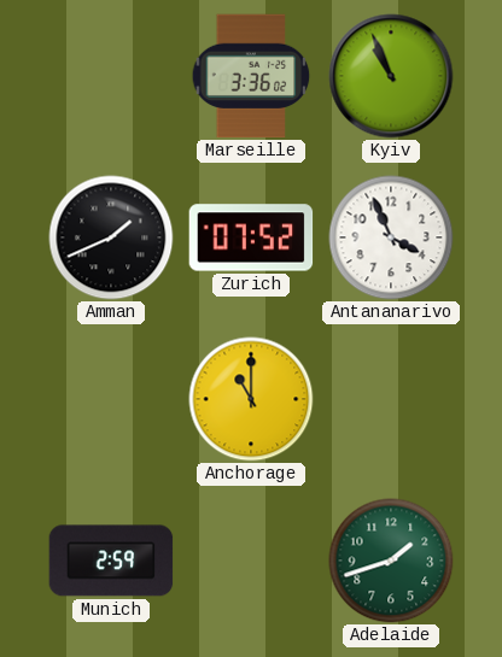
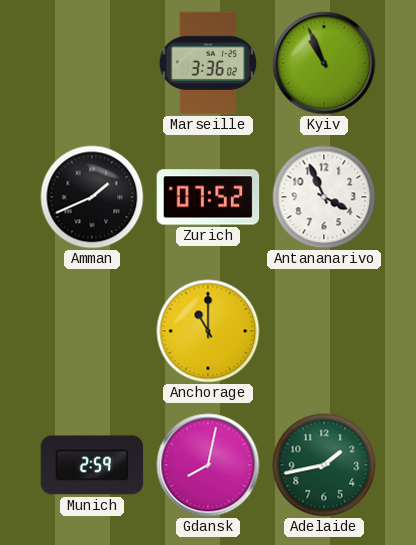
Gdansk: none -> 8:02
Adelaide: 1:42 -> 1:43
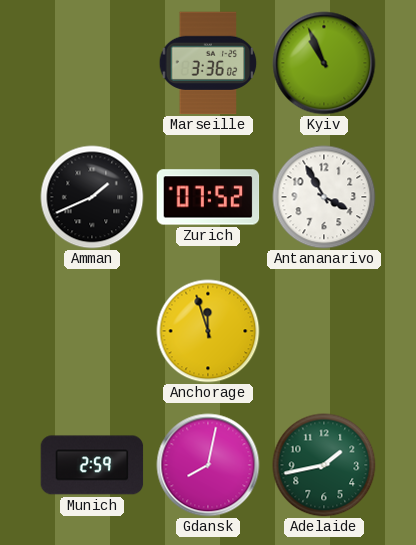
Antananarivo: 3:56 -> 3:55
Anchorage: 11:00 -> 11:57
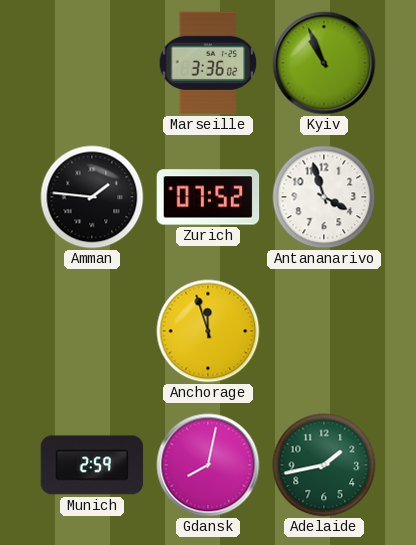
Amman: 1:41 -> 1:46
Antananarivo: 3:55 -> 3:57
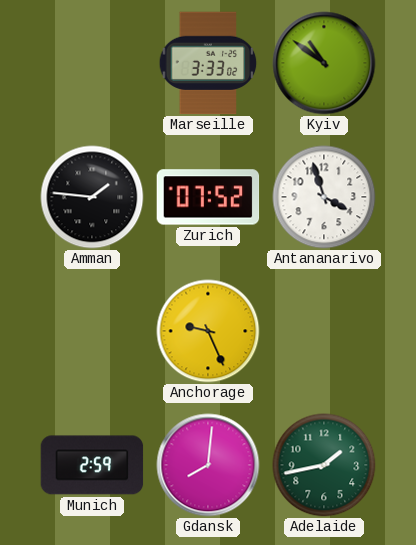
Marseille: 3:36 -> 3:33
Kyiv: 10:56 -> 10:51
Anchorage: 11:57 -> 9:26
Gdansk: 8:02 -> 8:01
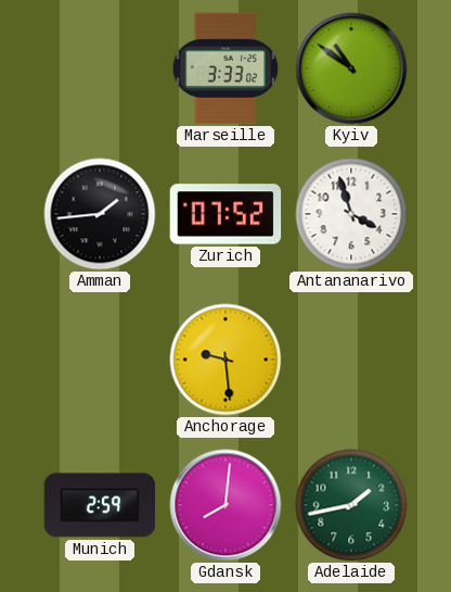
Amman: 1:46 -> 1:44
Anchorage: 9:26 -> 9:29
